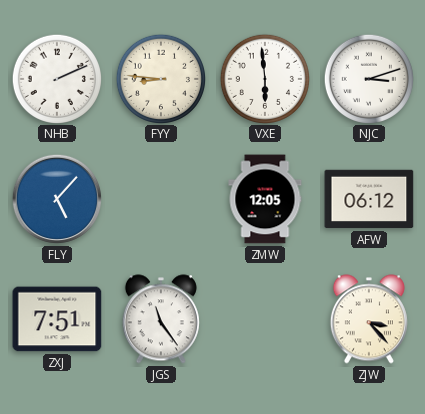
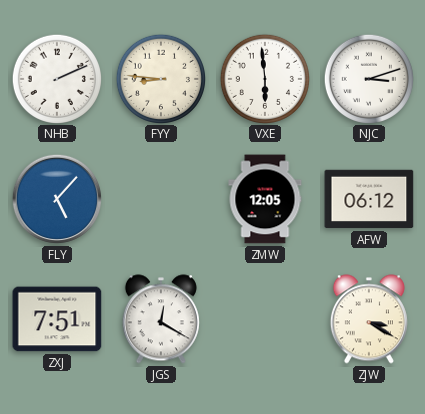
JGS: 11:24 -> 12:20
ZJW: 3:23 -> 3:20
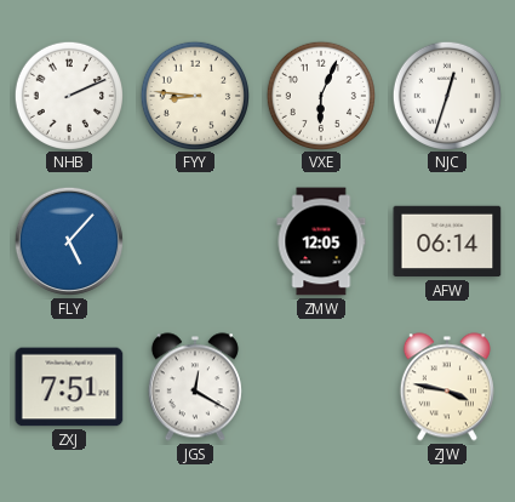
VXE: 5:59 -> 6:04
NJC: 3:12 -> 12:33
AFW: 06:12 -> 06:14
ZJW: 3:20 -> 3:47
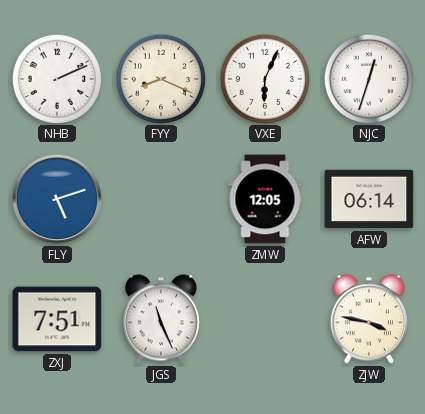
FYY: 8:46 -> 8:19
FLY: 5:07 -> 5:12
JGS: 12:20 -> 11:26
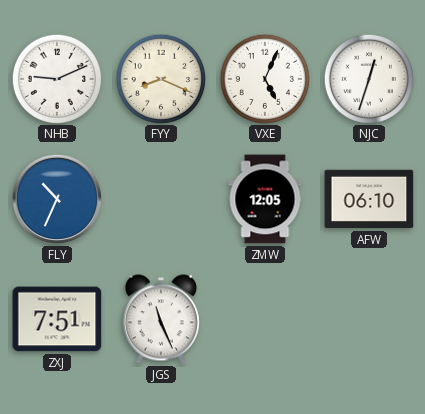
NHB: 2:11 -> 9:11
VXE: 6:04 -> 5:04
FLY: 5:12 -> 10:34
AFW: 06:14 -> 06:10
ZJW: 3:47 -> none
